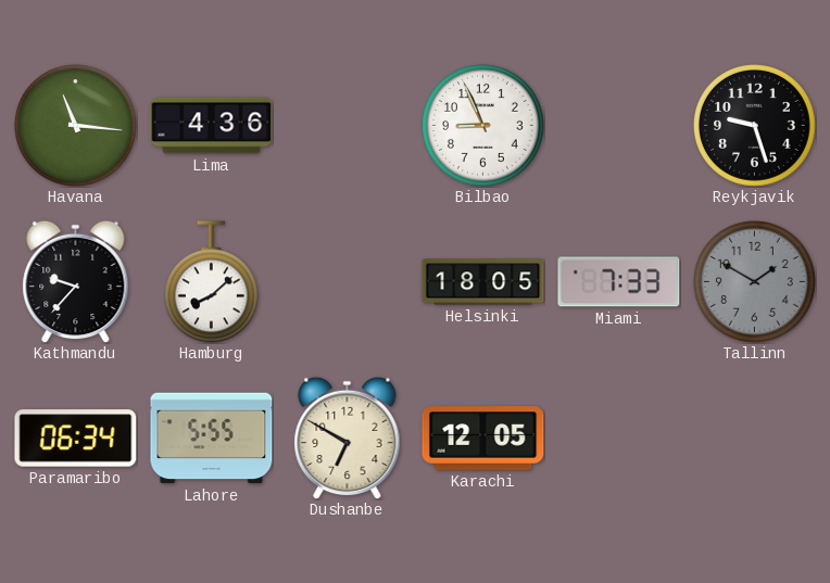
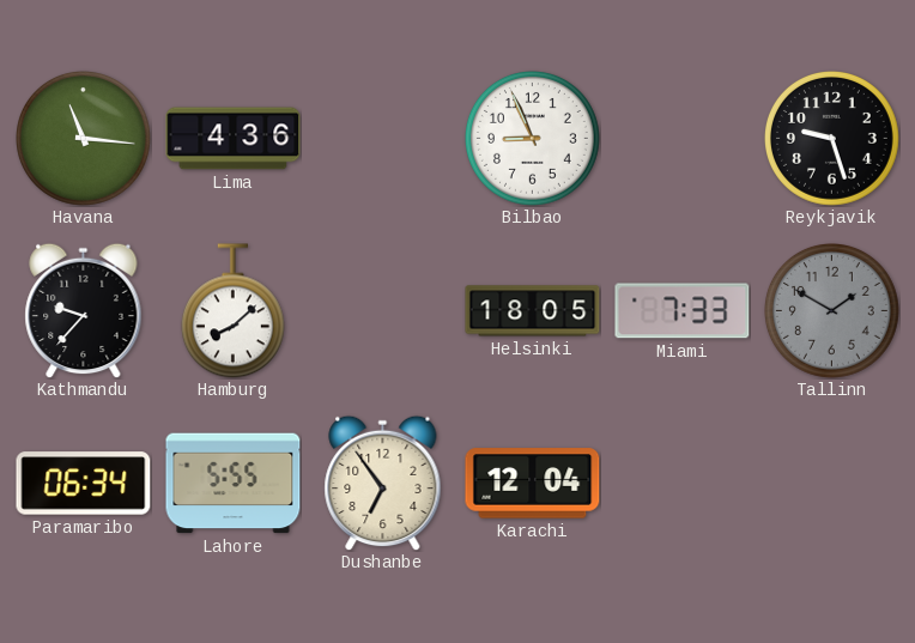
Dushanbe: 6:50 -> 6:54
Karachi: 12:05 -> 12:04
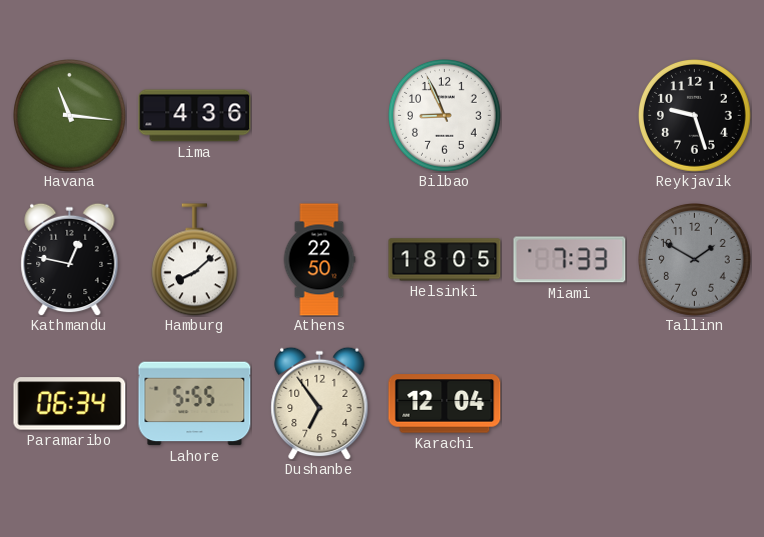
Kathmandu: 9:37 -> 12:47
Athens: none -> 22:50
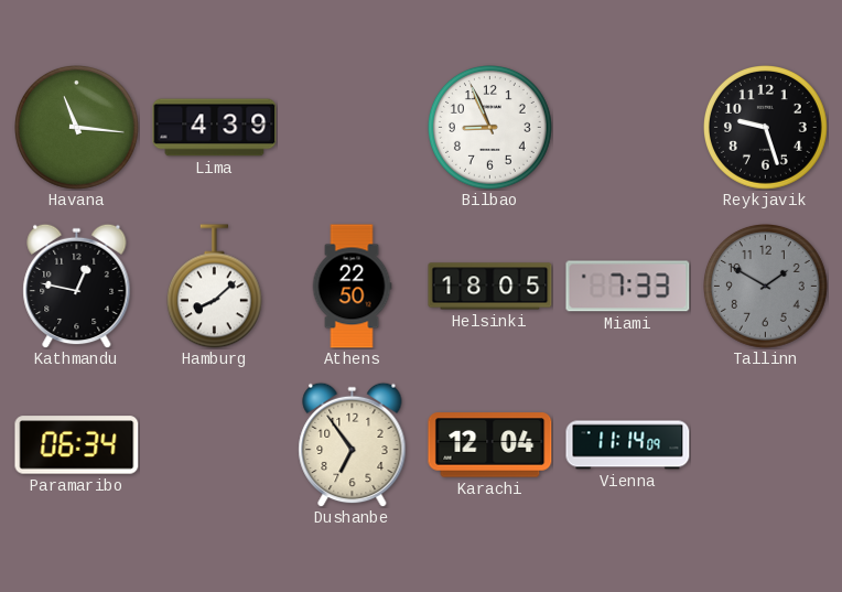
Lima: 4:36 -> 4:39
Lahore: 5:55 -> none
Vienna: none -> 11:14
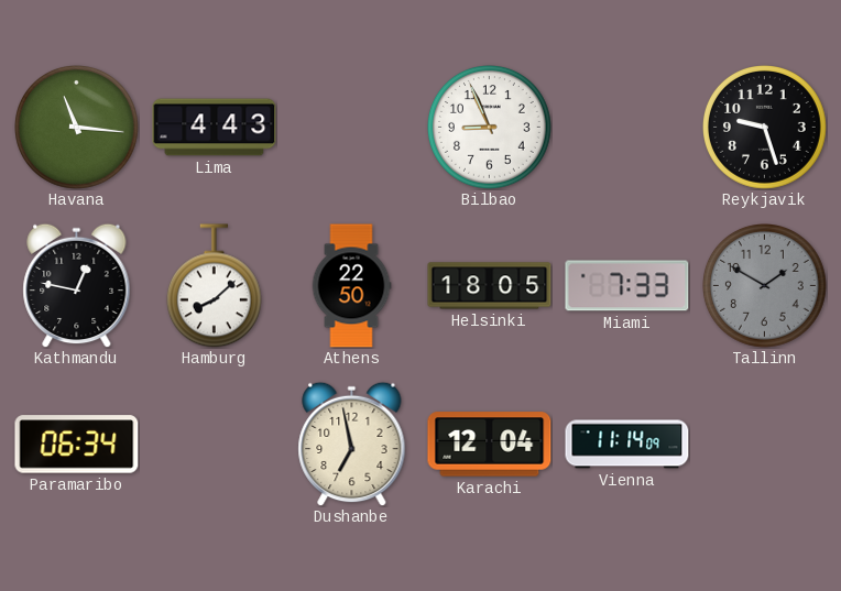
Lima: 4:39 -> 4:43
Dushanbe: 6:54 -> 6:58
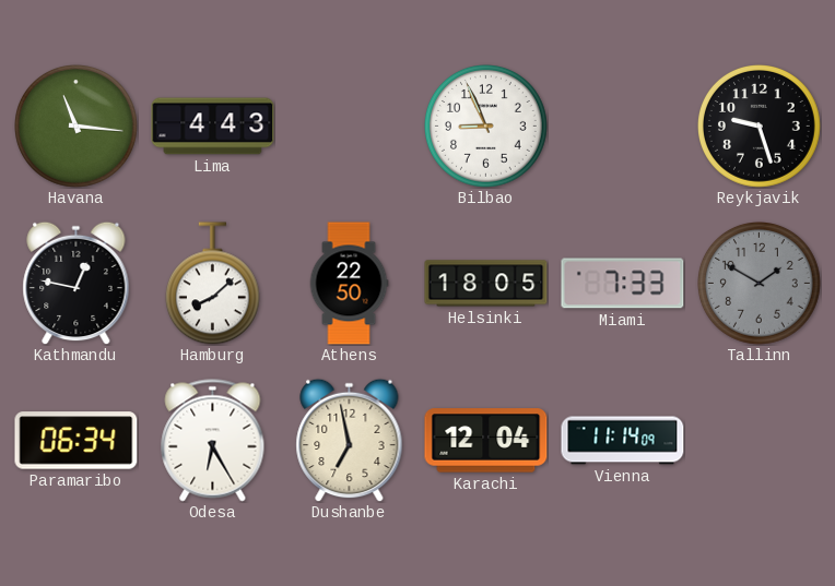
Odesa: none -> 6:25
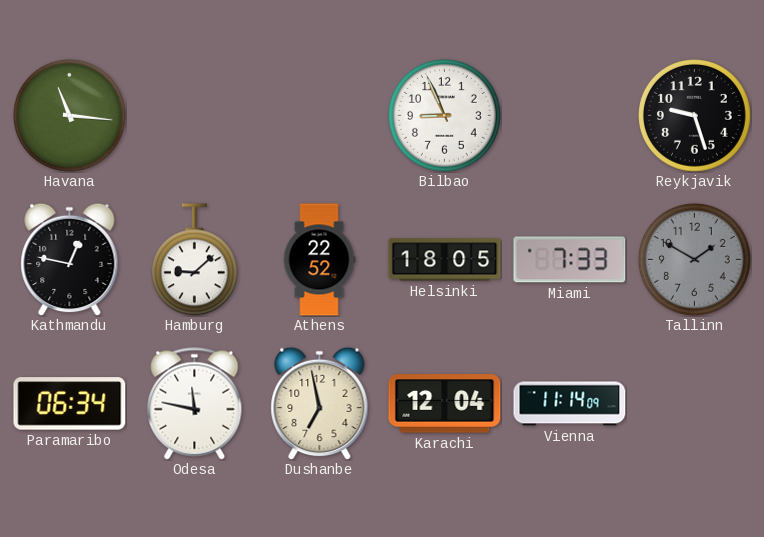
Lima: 4:43 -> none
Hamburg: 8:08 -> 9:08
Athens: 22:50 -> 22:52
Odesa: 6:25 -> 11:47
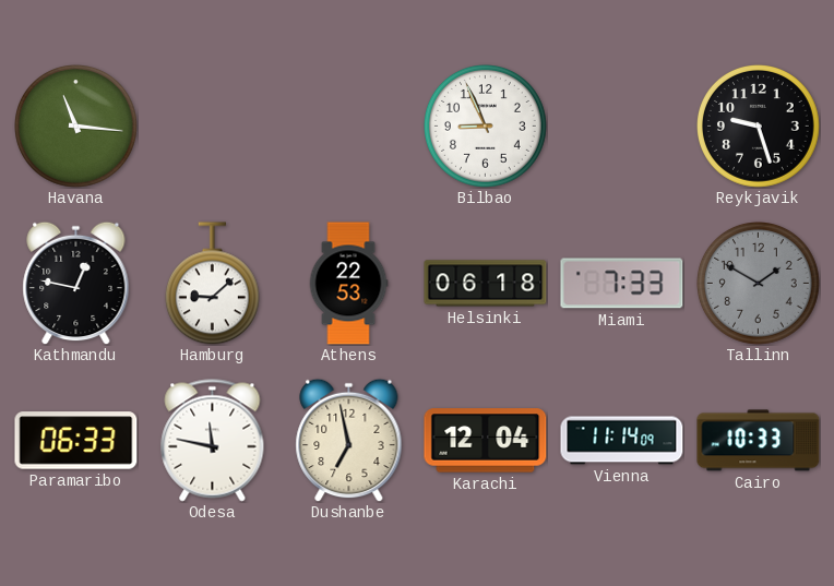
Athens: 22:52 -> 22:53
Helsinki: 18:05 -> 06:18
Paramaribo: 06:34 -> 06:33
Cairo: none -> 10:33
